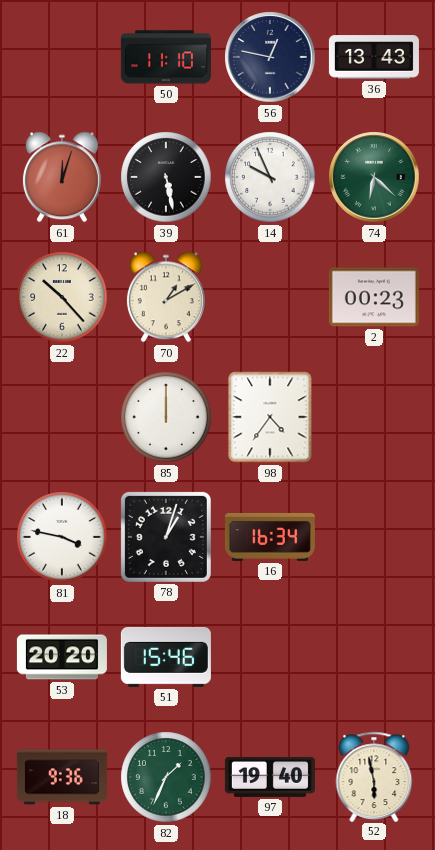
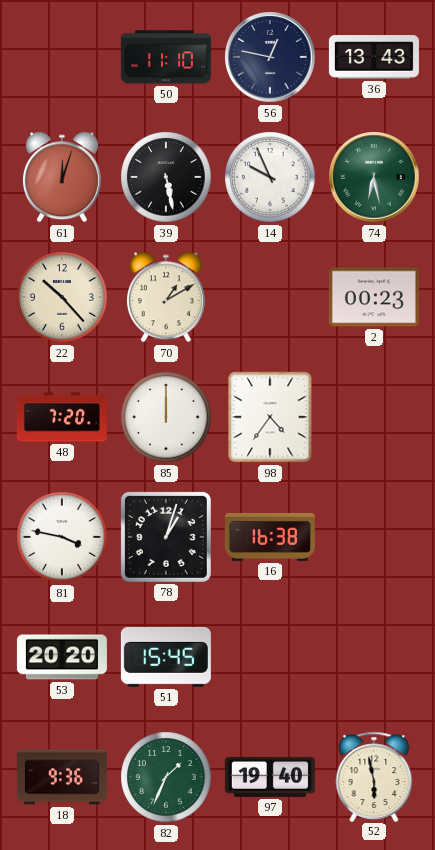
74: 6:22 -> 6:28
48: none -> 7:20
16: 16:34 -> 16:38
51: 15:46 -> 15:45
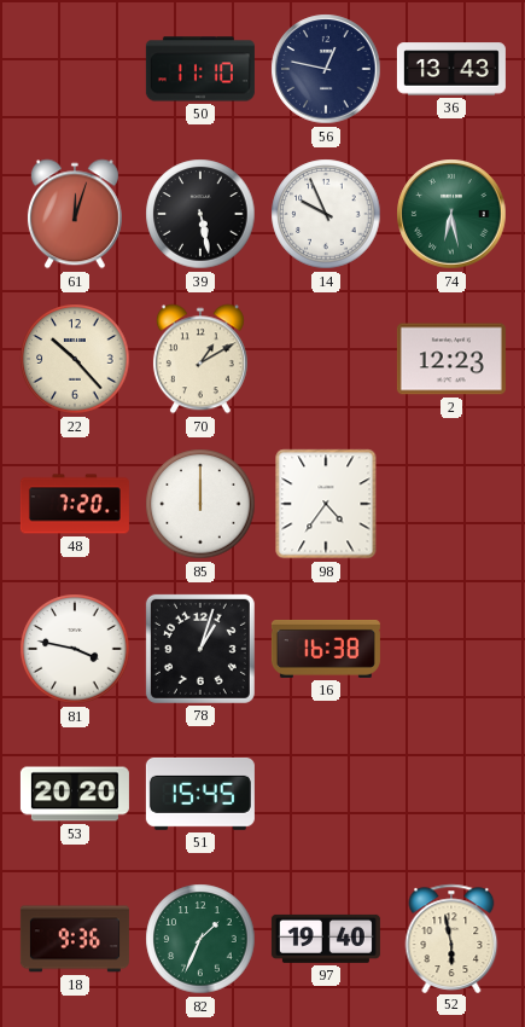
2: 00:23 -> 12:23
